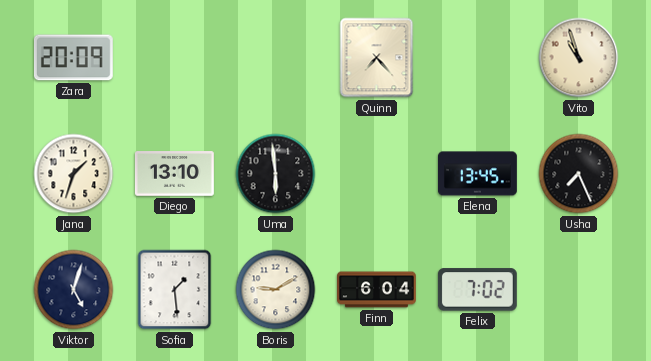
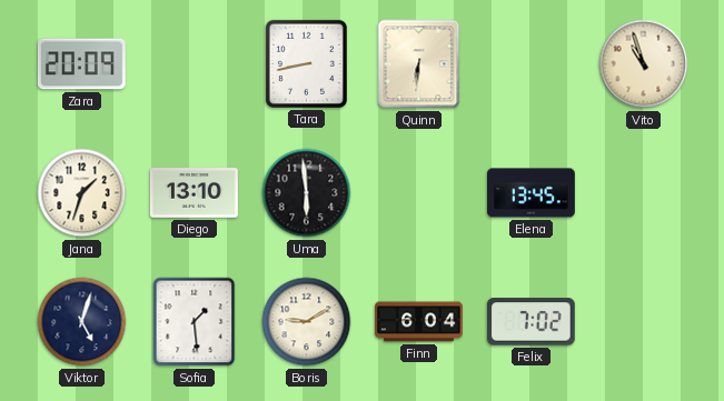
Tara: none -> 8:43
Quinn: 7:23 -> 6:31
Usha: 7:26 -> none
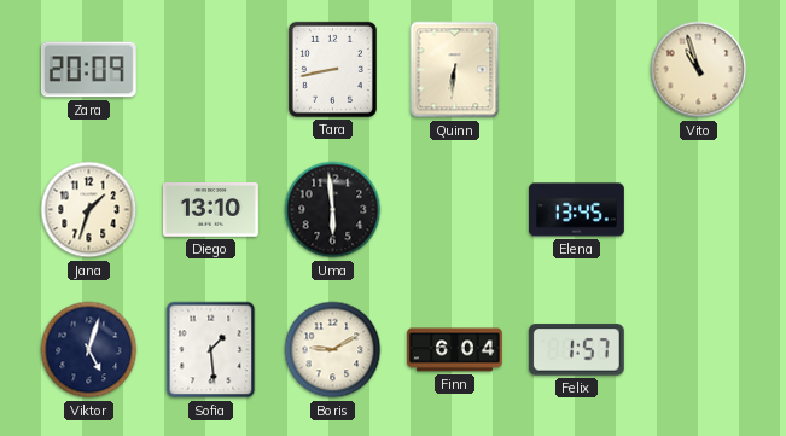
Felix: 7:02 -> 1:57
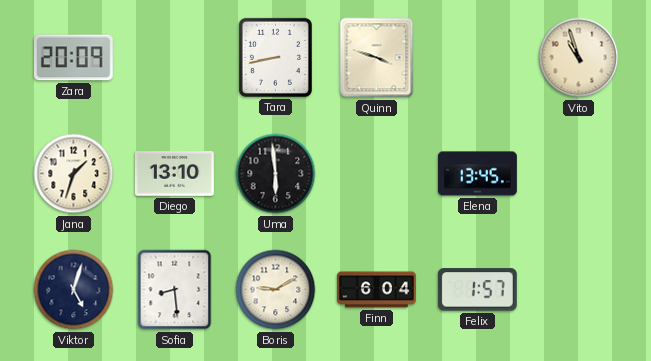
Quinn: 6:31 -> 3:48
Sofia: 1:29 -> 8:29
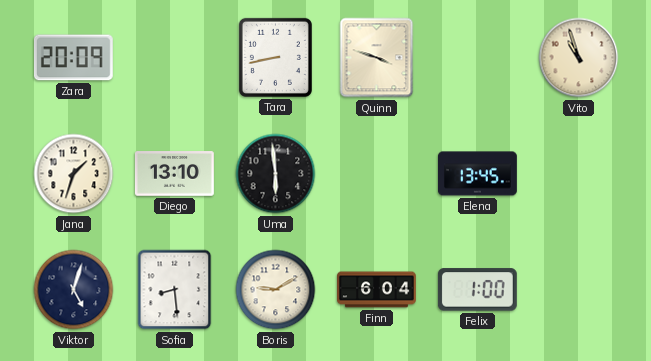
Felix: 1:57 -> 1:00
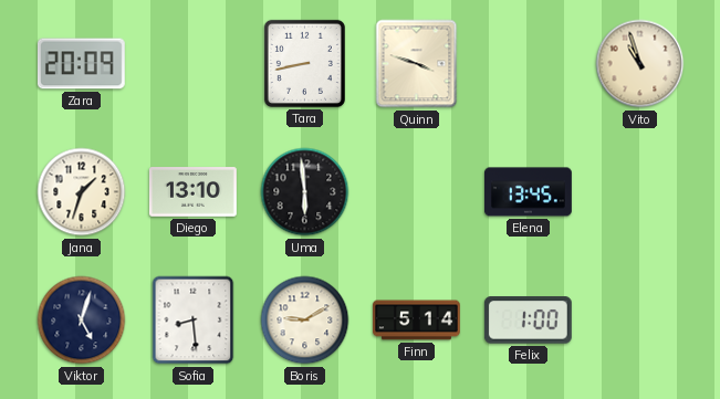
Finn: 6:04 -> 5:14
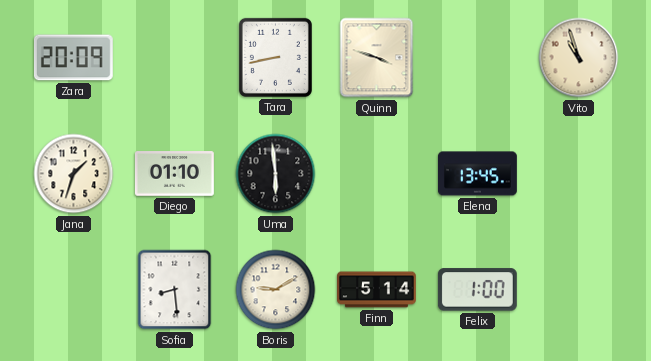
Diego: 13:10 -> 01:10
Viktor: 5:03 -> none
